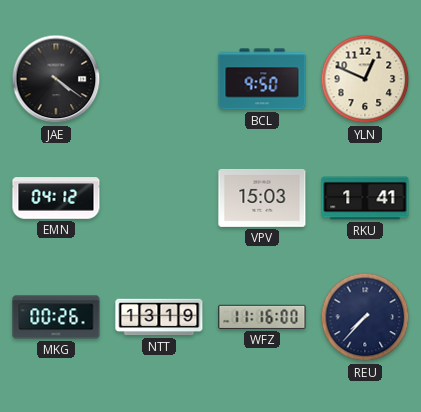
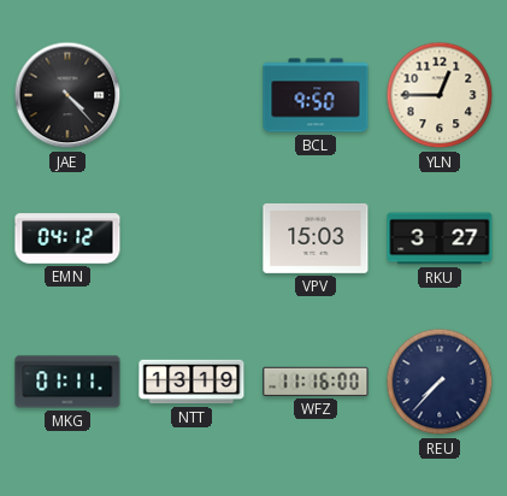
JAE: 4:21 -> 4:23
YLN: 12:49 -> 12:45
RKU: 1:41 -> 3:27
MKG: 00:26 -> 01:11
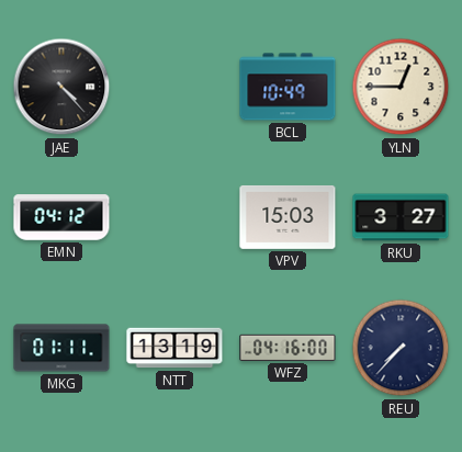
BCL: 9:50 -> 10:49
WFZ: 11:16 -> 04:16
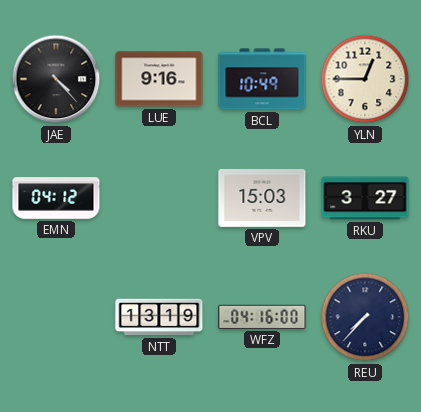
LUE: none -> 9:16
MKG: 01:11 -> none
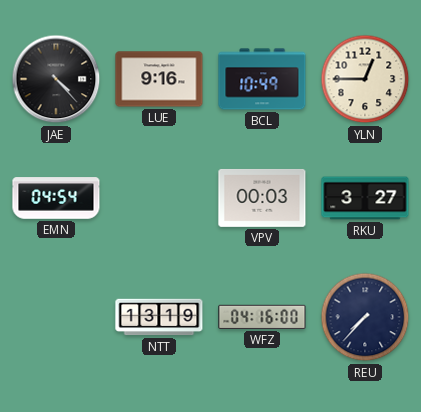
EMN: 04:12 -> 04:54
VPV: 15:03 -> 00:03
